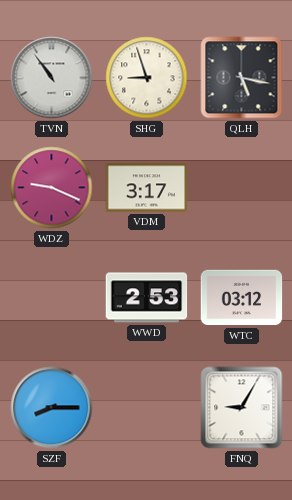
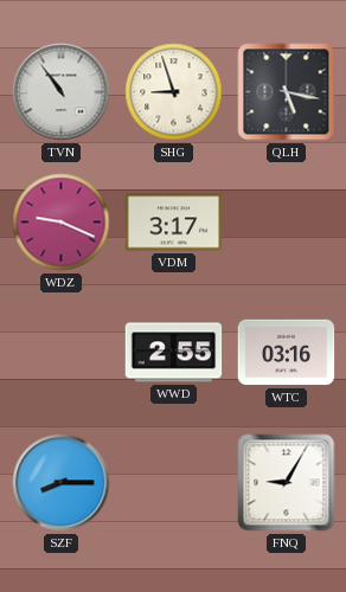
WWD: 2:53 -> 2:55
WTC: 03:12 -> 03:16
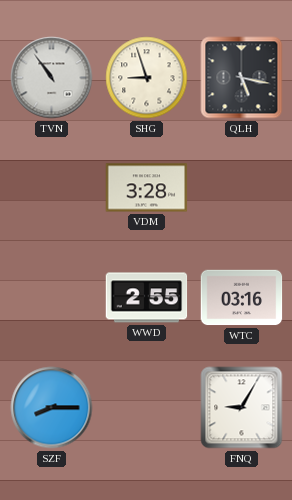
WDZ: 9:19 -> none
VDM: 3:17 -> 3:28
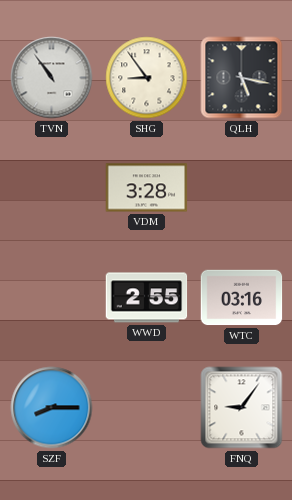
SHG: 8:57 -> 8:54
FNQ: 9:05 -> 9:06
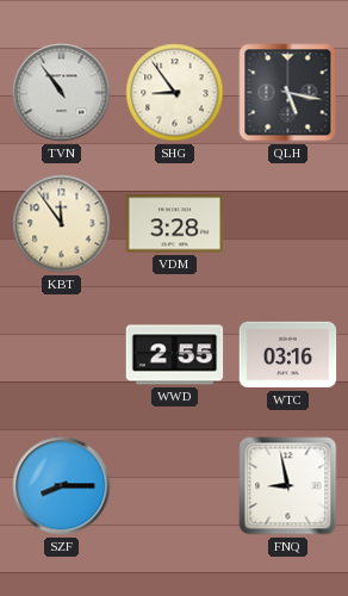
KBT: none -> 11:54
FNQ: 9:06 -> 8:58
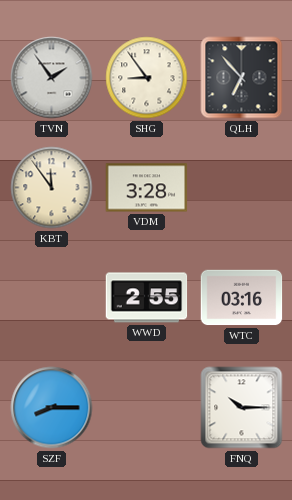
TVN: 10:54 -> 1:54
QLH: 5:17 -> 6:53
FNQ: 8:58 -> 10:15
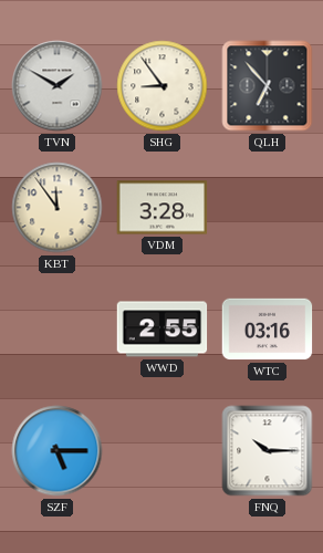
TVN: 1:54 -> 1:50
SZF: 8:15 -> 5:15
